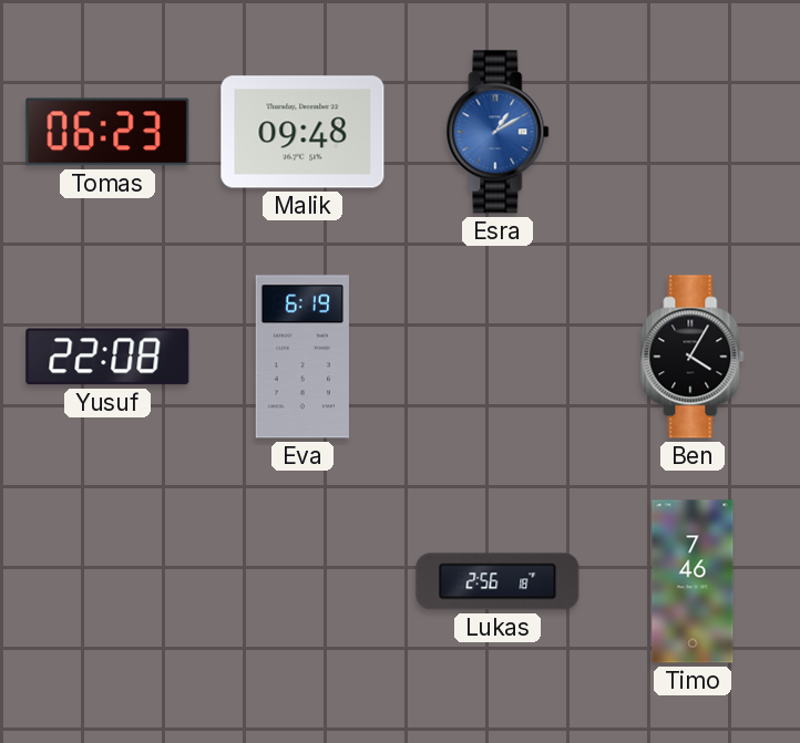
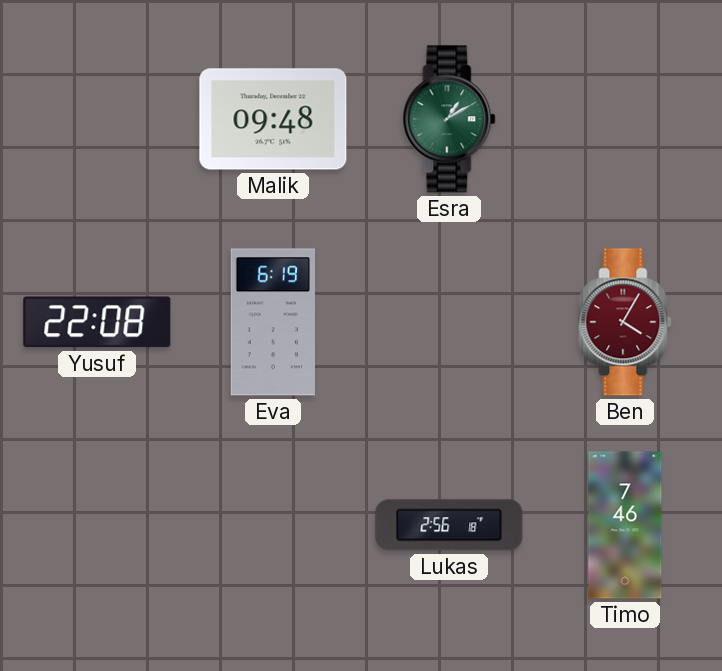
Tomas: 06:23 -> none
Esra dial: blue -> green
Ben dial: black -> burgundy
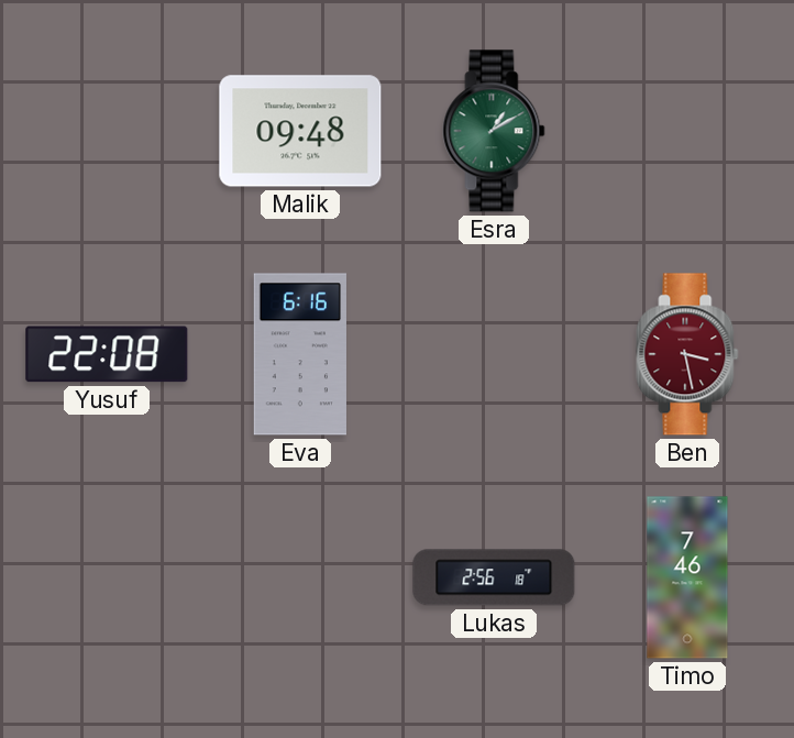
Eva: 6:19 -> 6:16
Ben: 4:05 -> 3:28
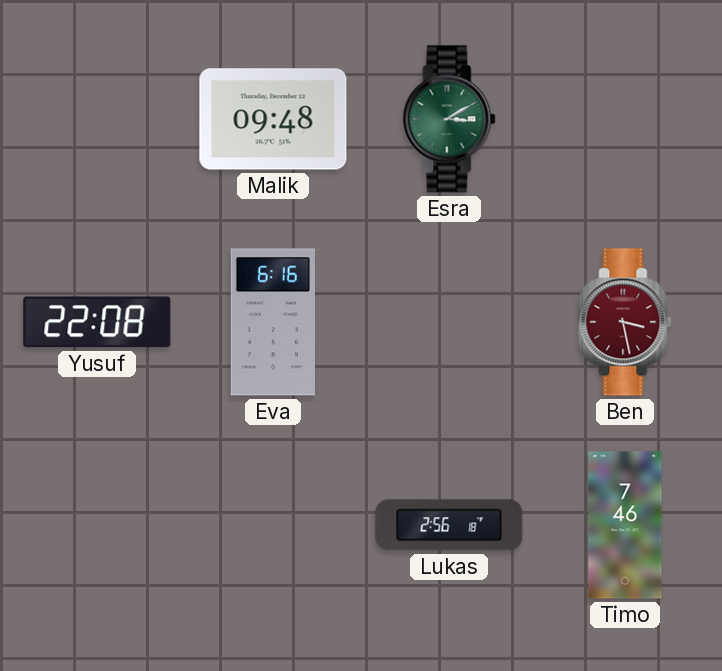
Esra: 1:10 -> 3:10
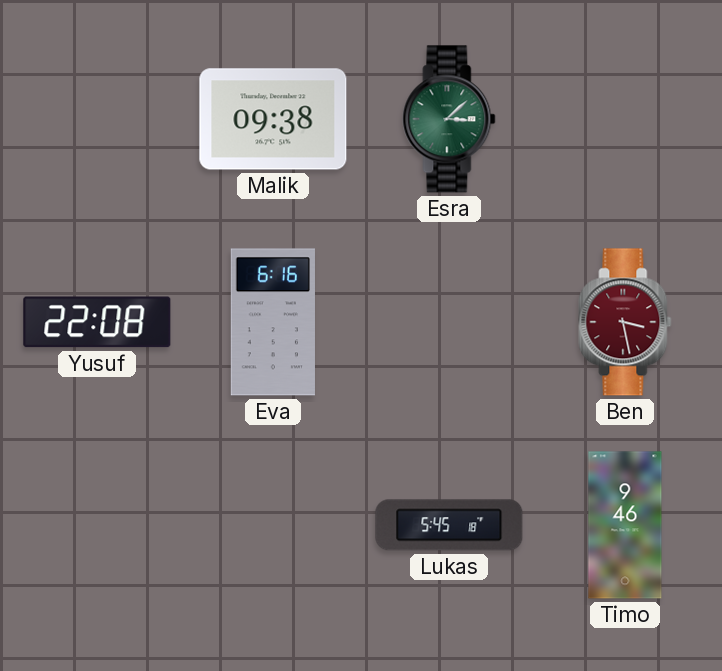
Malik: 09:48 -> 09:38
Esra: 3:10 -> 3:08
Lukas: 2:56 -> 5:45
Timo: 7:46 -> 9:46
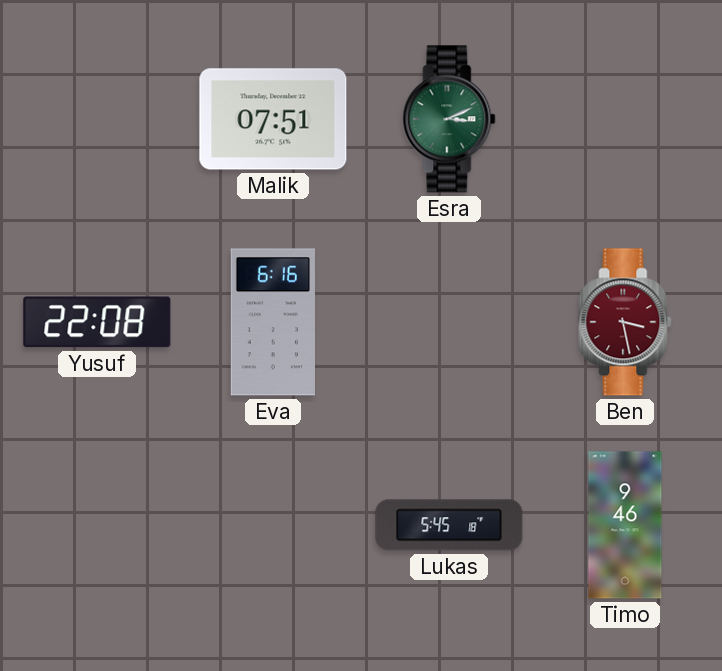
Malik: 09:38 -> 07:51
Esra: 3:08 -> 3:11
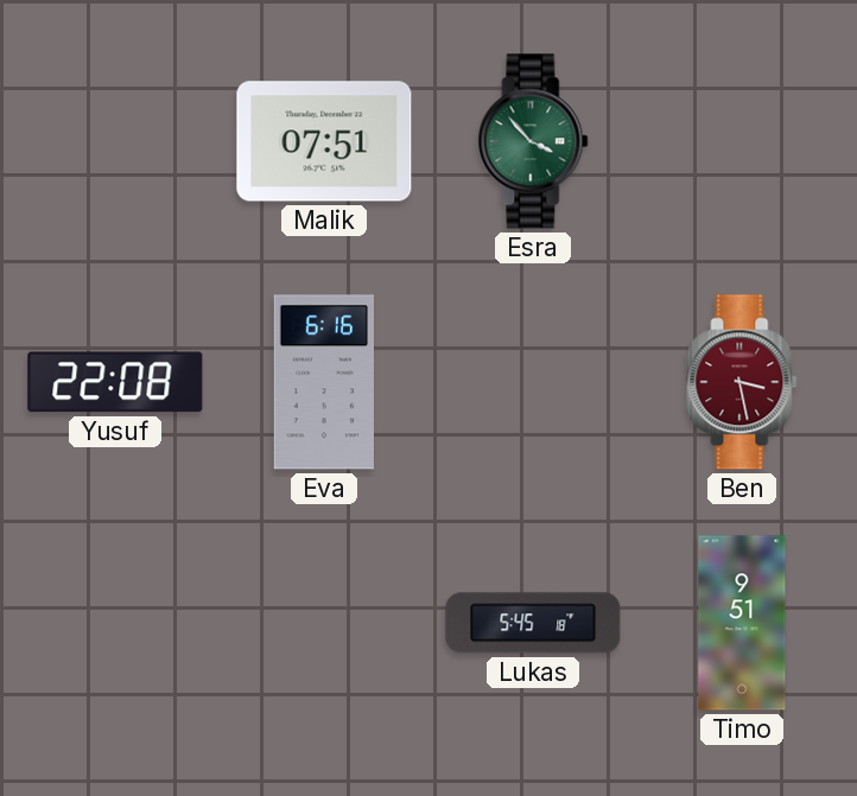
Esra: 3:11 -> 3:53
Timo: 9:46 -> 9:51
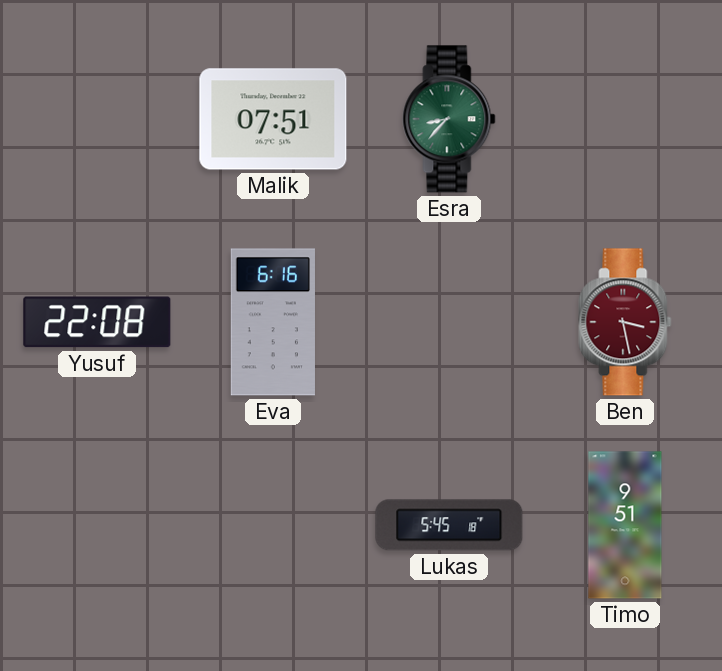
Esra: 3:53 -> 8:37
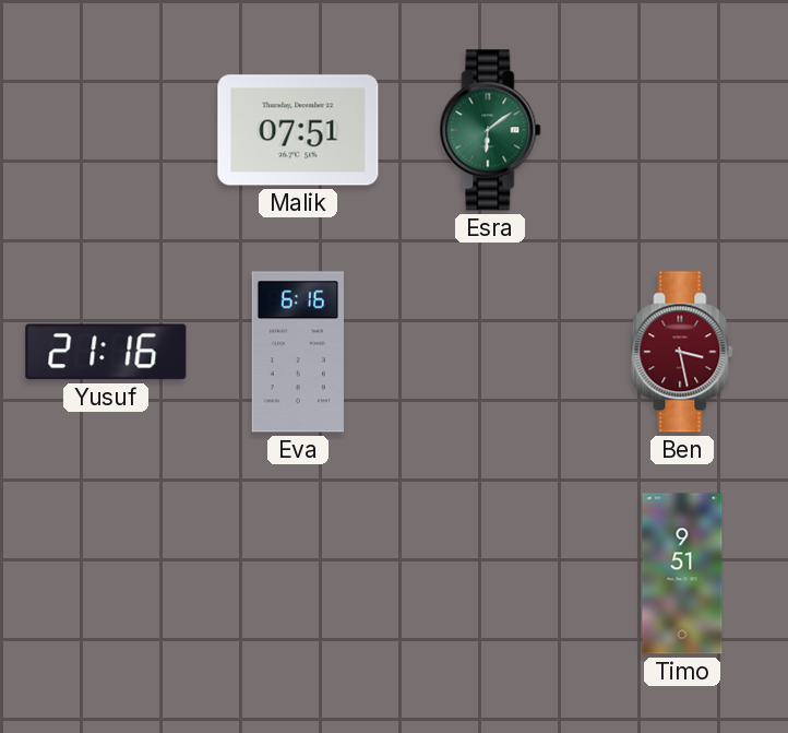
Esra: 8:37 -> 6:09
Yusuf: 22:08 -> 21:16
Lukas: 5:45 -> none
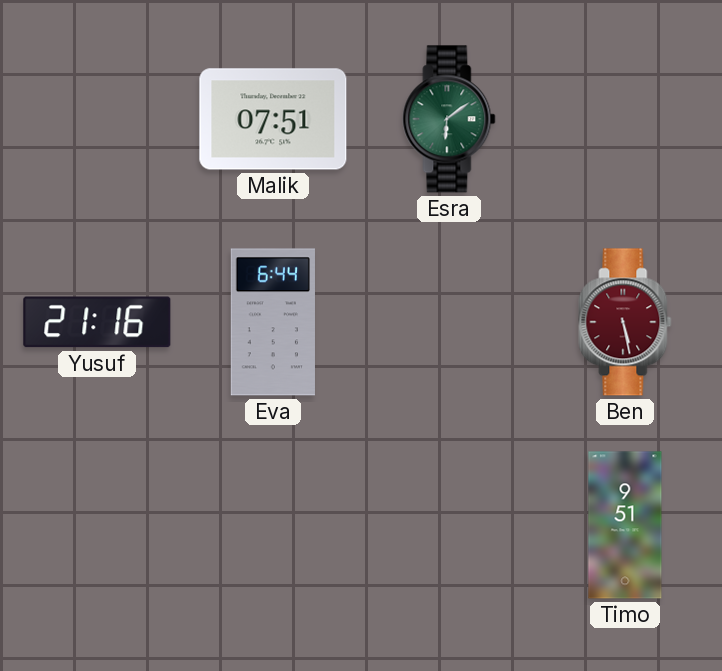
Eva: 6:16 -> 6:44
Ben: 3:28 -> 5:28
